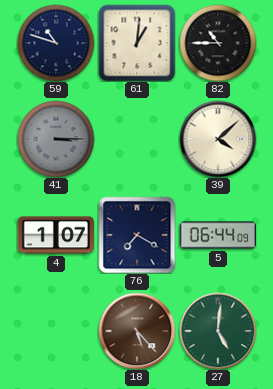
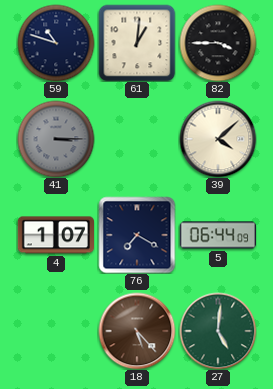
82: 10:45 -> 3:45
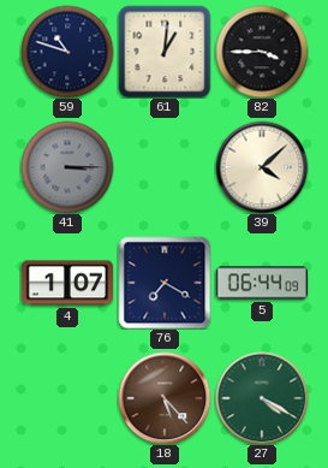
27: 5:01 -> 4:20
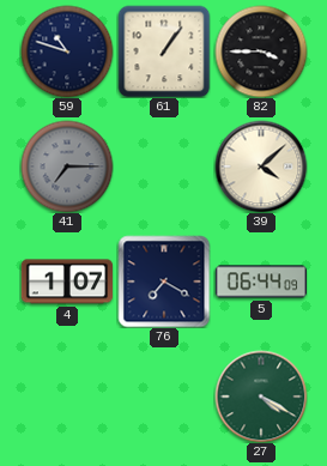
61: 1:01 -> 1:06
41: 3:15 -> 7:15
18: 5:23 -> none
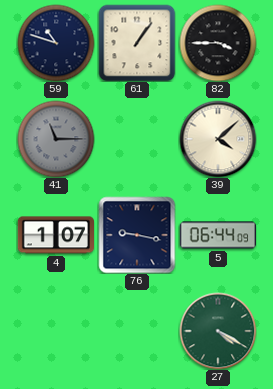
41: 7:15 -> 11:15
76: 7:20 -> 9:17
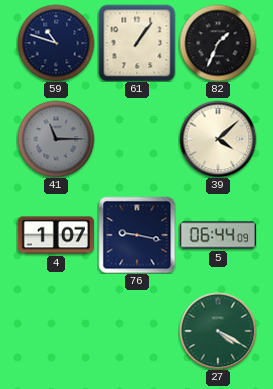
82: 3:45 -> 1:34
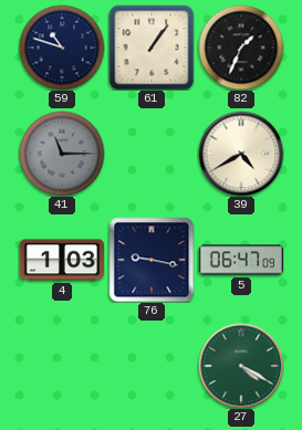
39: 4:08 -> 4:40
4: 1:07 -> 1:03
5: 06:44 -> 06:47
